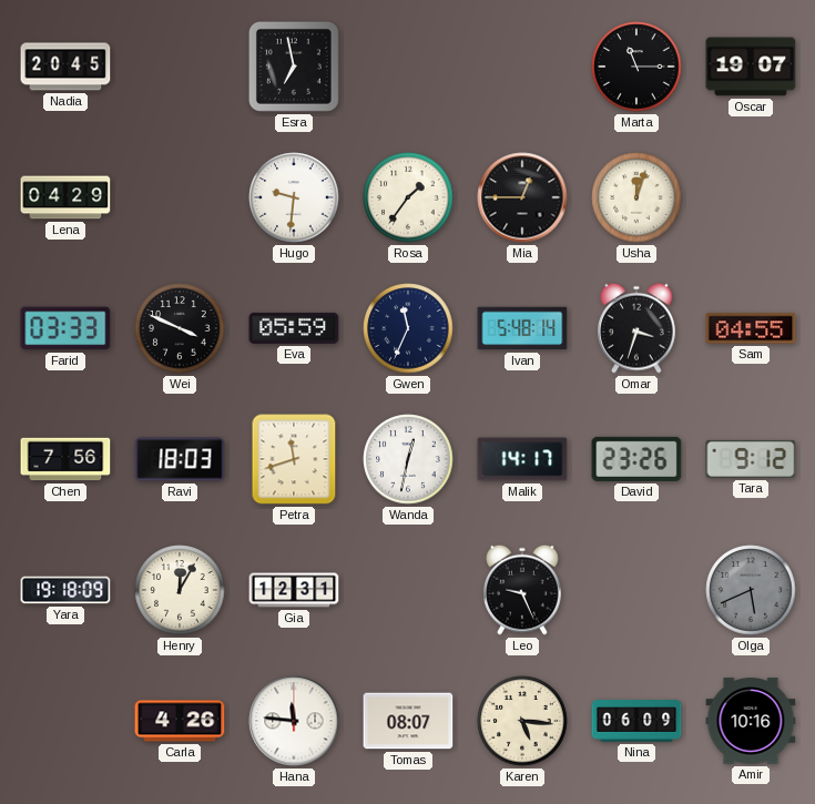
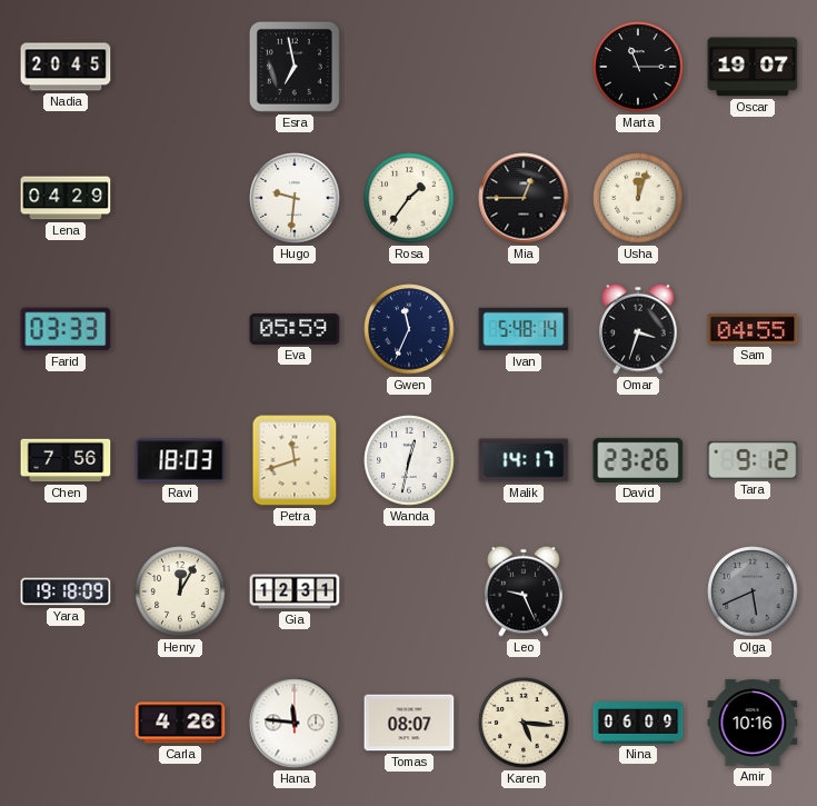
Wei: 3:49 -> none
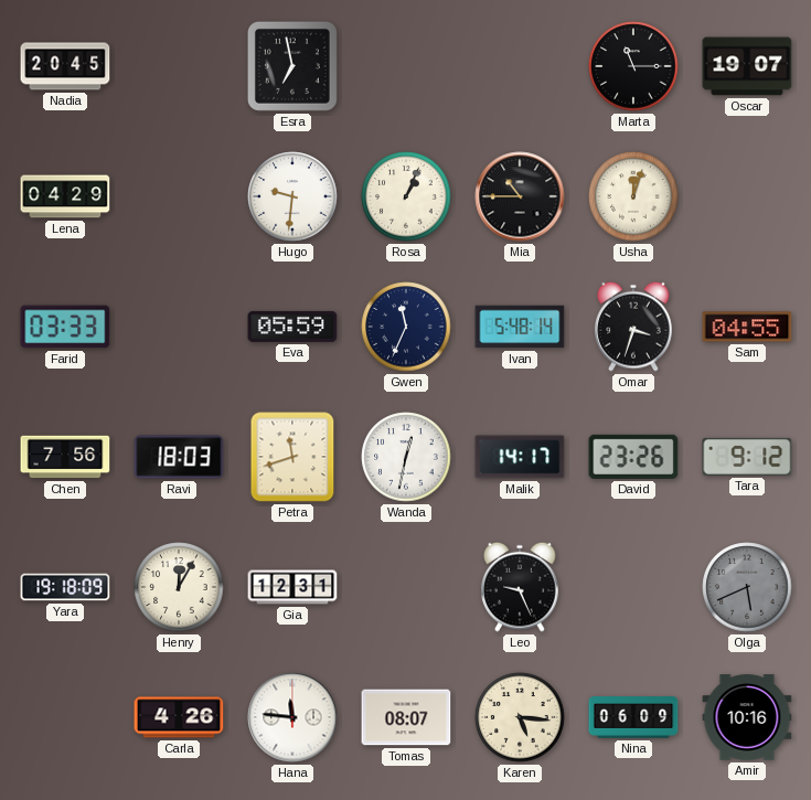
Rosa: 1:36 -> 1:04
Mia: 12:45 -> 10:45
